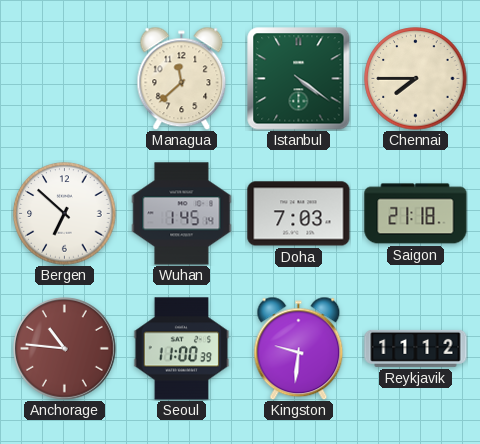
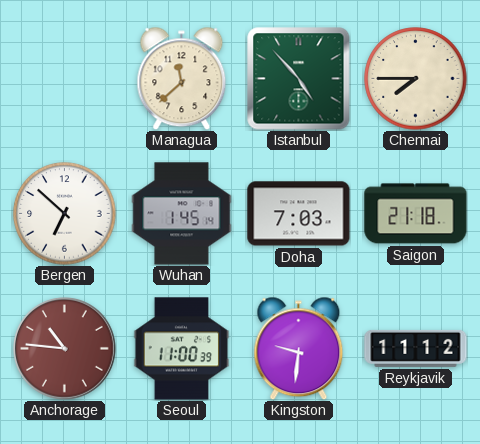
Istanbul: 4:21 -> 4:53
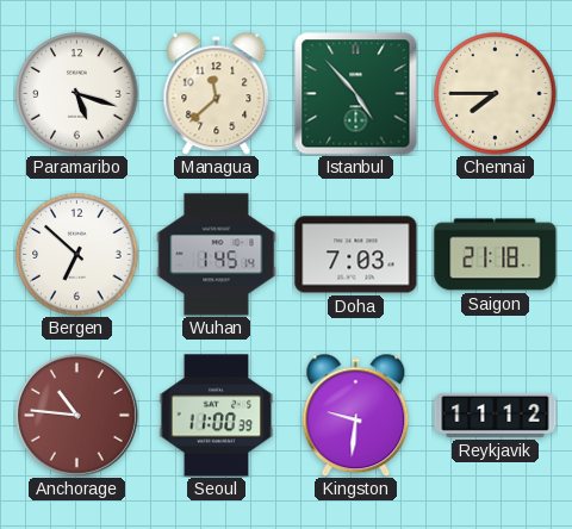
Paramaribo: none -> 5:18
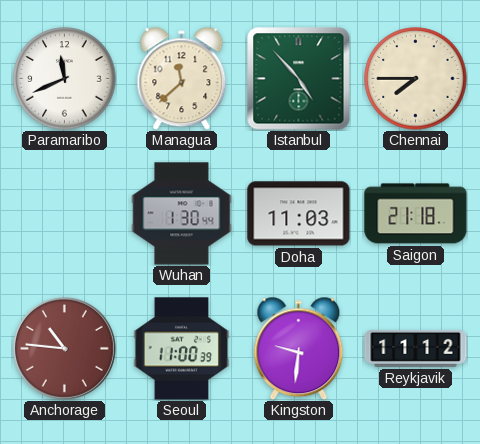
Paramaribo: 5:18 -> 11:41
Bergen: 6:52 -> none
Wuhan: 1:45 -> 1:30
Doha: 7:03 -> 11:03
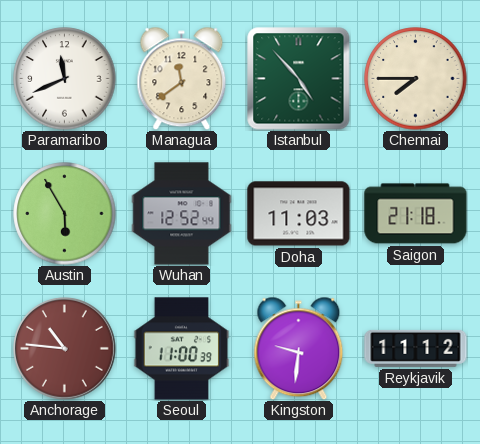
Managua: 11:38 -> 11:39
Austin: none -> 5:55
Wuhan: 1:30 -> 12:52
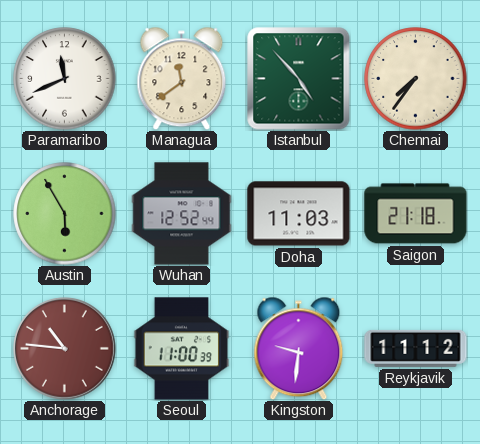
Chennai: 7:45 -> 7:36
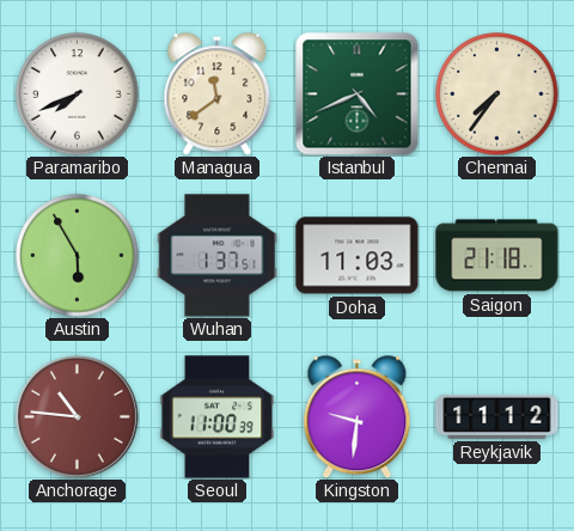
Paramaribo: 11:41 -> 7:41
Istanbul: 4:53 -> 4:41
Wuhan: 12:52 -> 1:37
